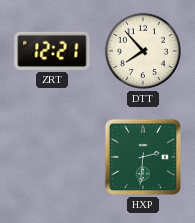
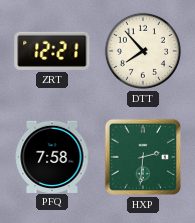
PFQ: none -> 7:58
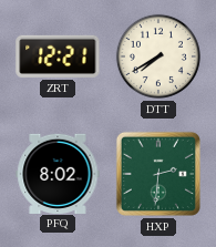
DTT: 7:53 -> 7:40
PFQ: 7:58 -> 8:02
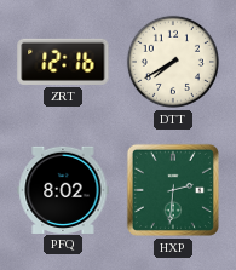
ZRT: 12:21 -> 12:16
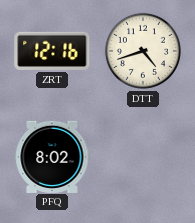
DTT: 7:40 -> 4:42
HXP: 2:31 -> none
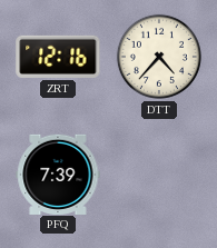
DTT: 4:42 -> 4:37
PFQ: 8:02 -> 7:39
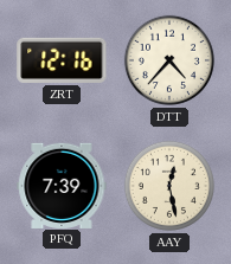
AAY: none -> 12:28
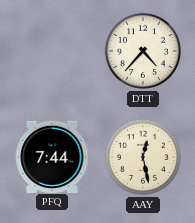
ZRT: 12:16 -> none
PFQ: 7:39 -> 7:44
